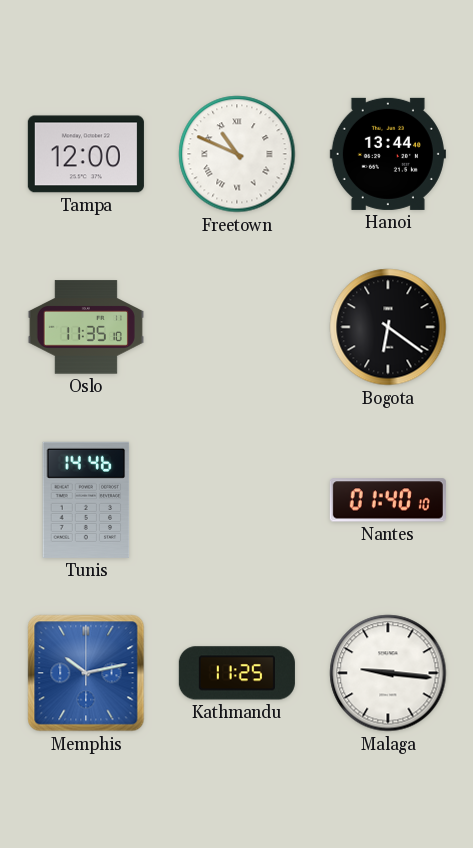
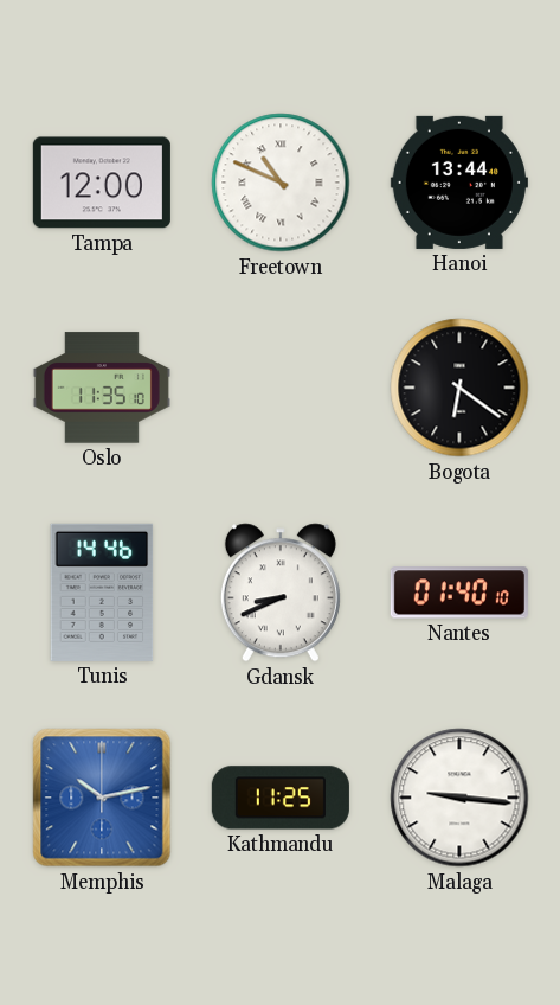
Gdansk: none -> 8:41
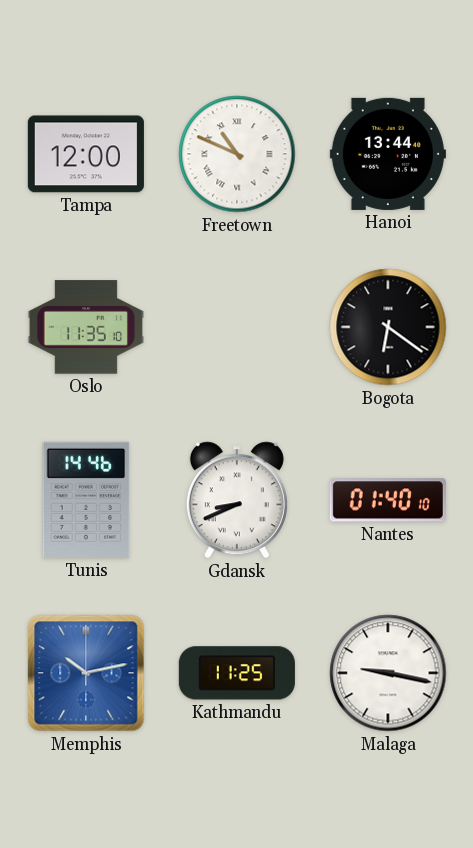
Malaga: 9:16 -> 9:17
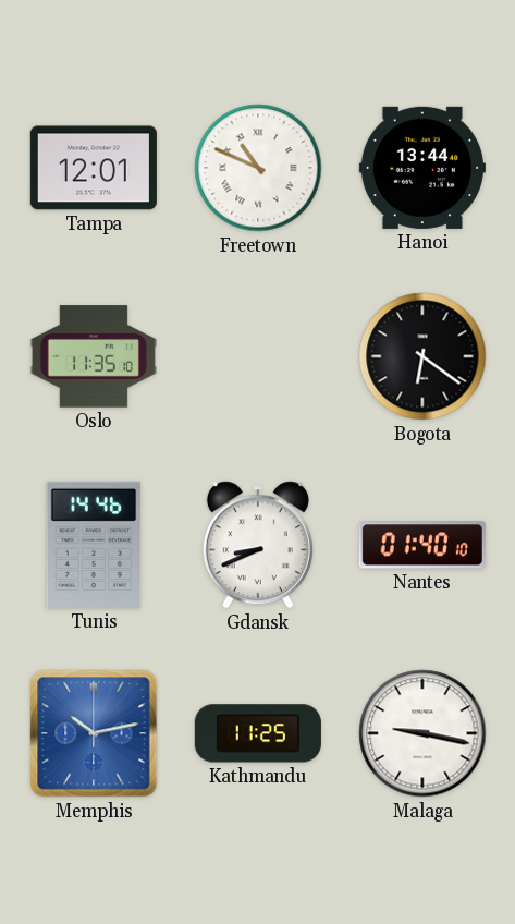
Tampa: 12:00 -> 12:01
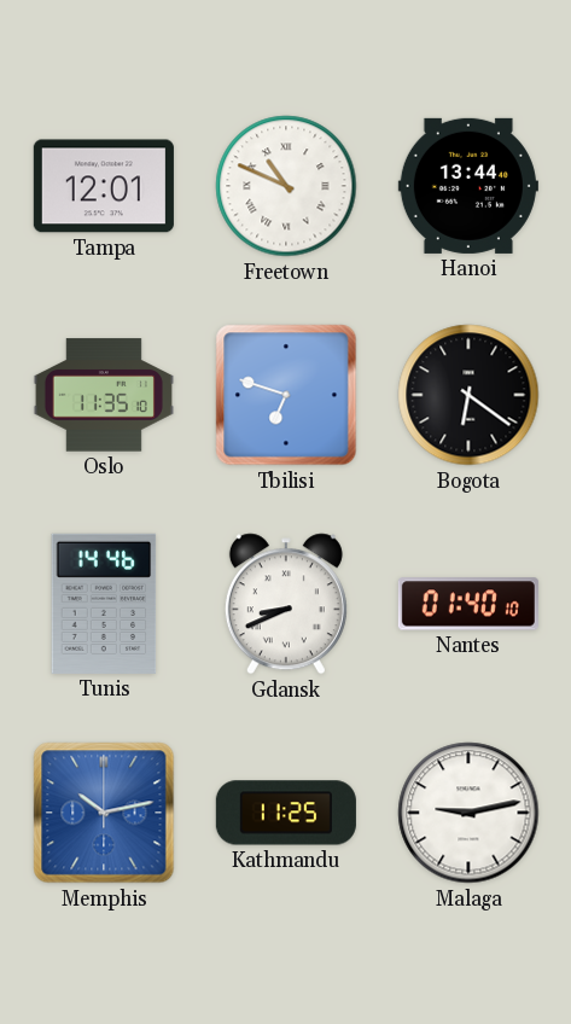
Tbilisi: none -> 6:48
Malaga: 9:17 -> 9:13
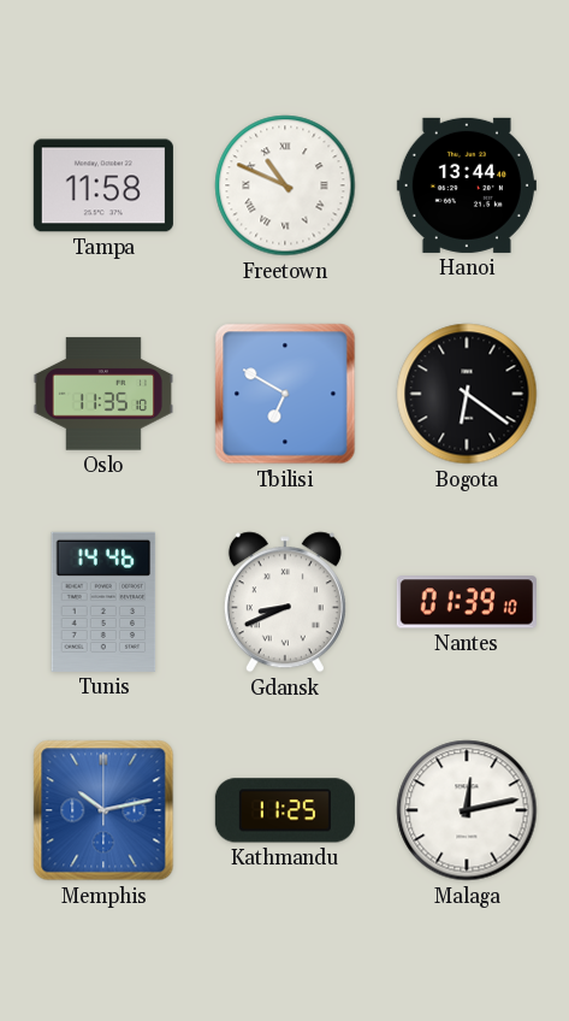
Tampa: 12:01 -> 11:58
Tbilisi: 6:48 -> 6:50
Nantes: 01:40 -> 01:39
Malaga: 9:13 -> 12:13
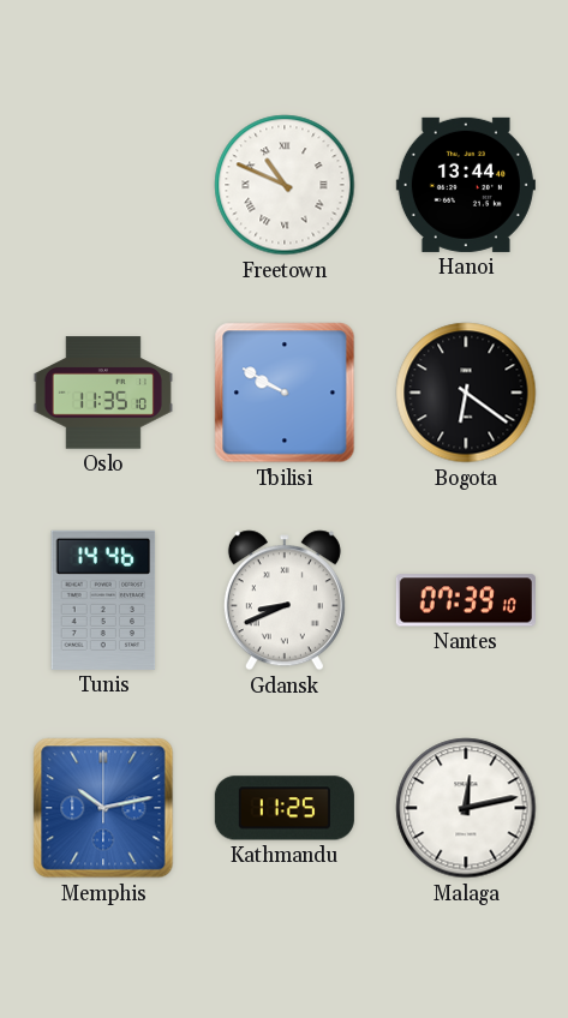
Tampa: 11:58 -> none
Tbilisi: 6:50 -> 9:50
Nantes: 01:39 -> 07:39
